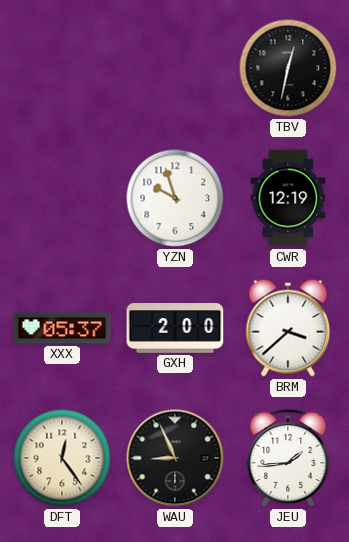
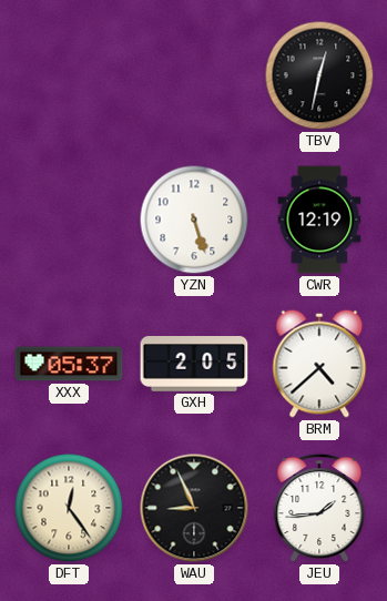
YZN: 9:57 -> 5:27
GXH: 2:00 -> 2:05
BRM: 3:38 -> 4:38
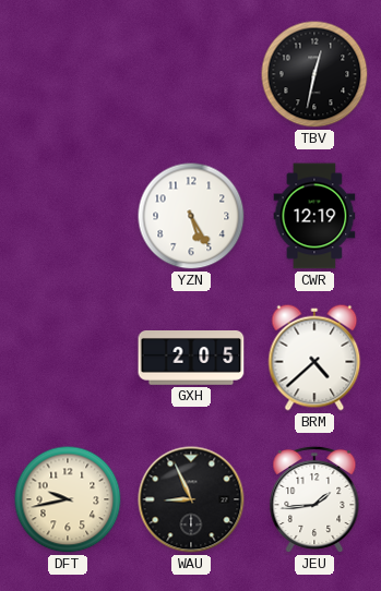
YZN: 5:27 -> 5:25
XXX: 05:37 -> none
DFT: 12:24 -> 9:43
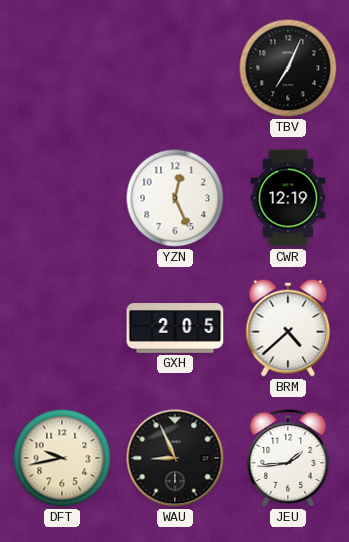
TBV: 12:32 -> 7:04
YZN: 5:25 -> 12:26
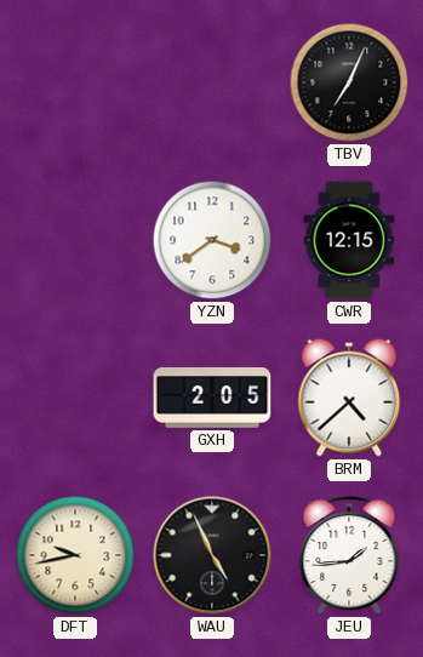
YZN: 12:26 -> 3:39
CWR: 12:19 -> 12:15
WAU: 8:56 -> 4:56
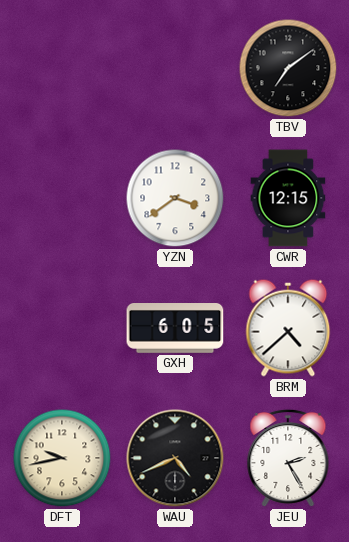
TBV: 7:04 -> 7:09
GXH: 2:05 -> 6:05
WAU: 4:56 -> 4:41
JEU: 1:44 -> 2:25
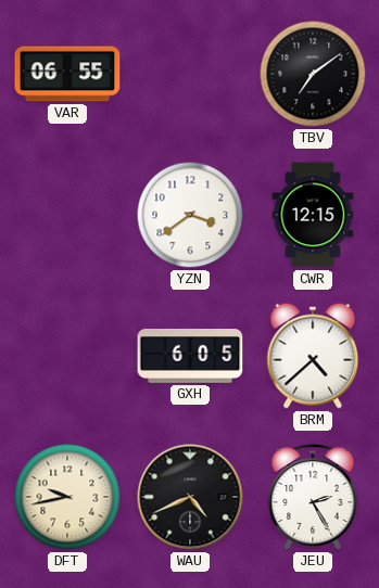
VAR: none -> 06:55
